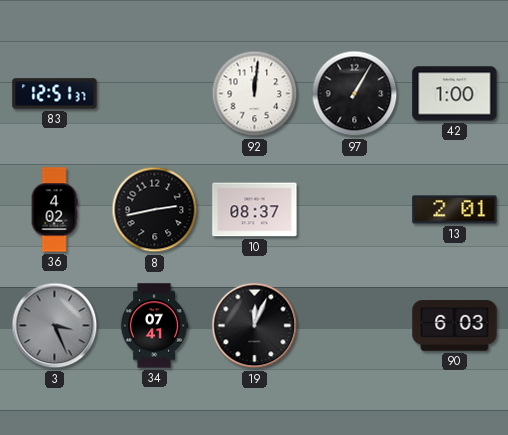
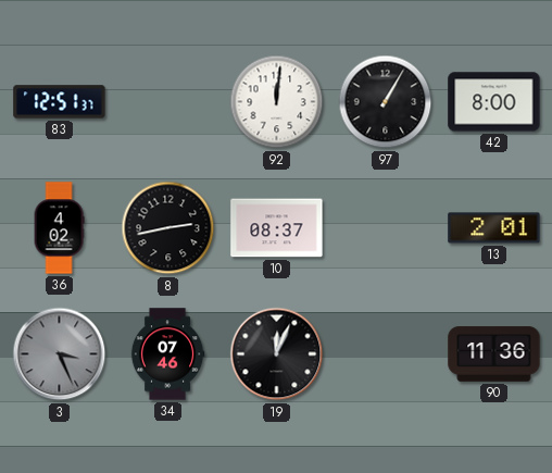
42: 1:00 -> 8:00
34: 07:41 -> 07:46
90: 6:03 -> 11:36
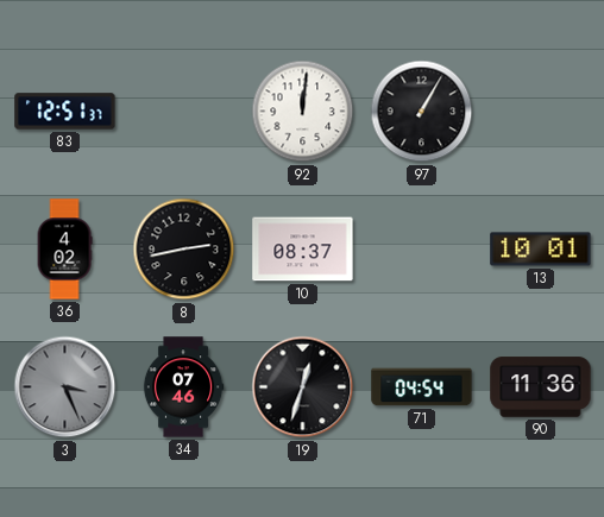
42: 8:00 -> none
13: 2:01 -> 10:01
19: 12:04 -> 12:33
71: none -> 04:54
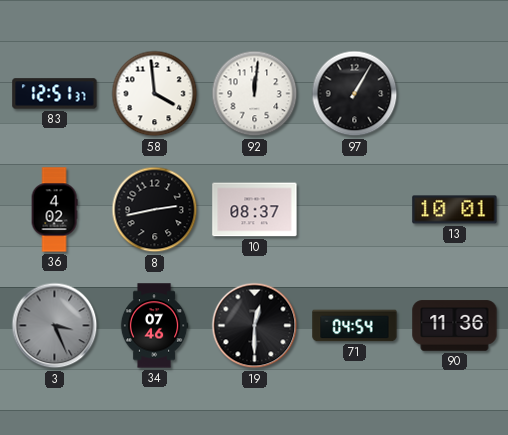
58: none -> 3:59
19: 12:33 -> 12:30
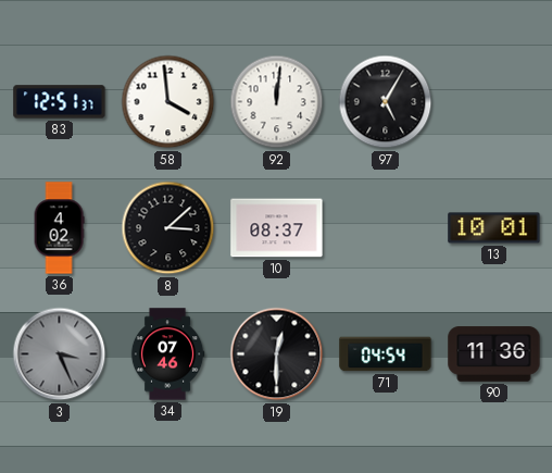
97: 1:05 -> 5:05
8: 2:43 -> 3:08
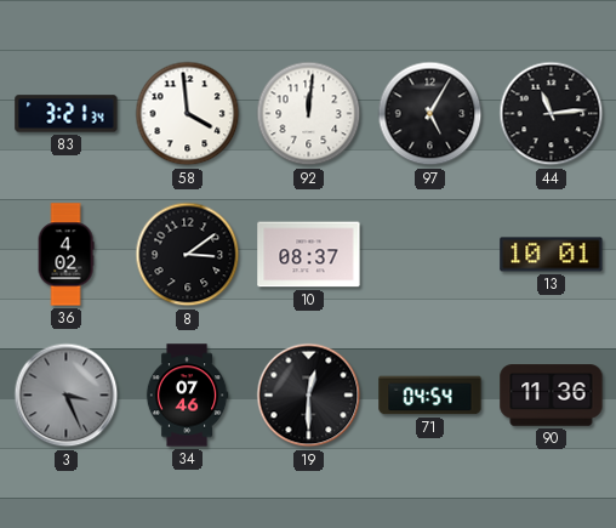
83: 12:51 -> 3:21
44: none -> 11:14
8: 3:08 -> 3:09
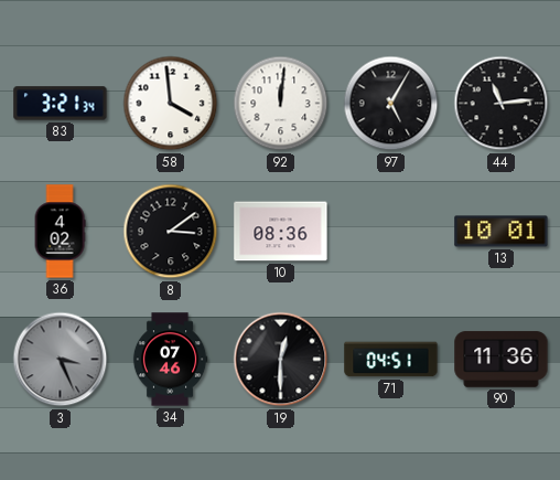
10: 08:37 -> 08:36
71: 04:54 -> 04:51
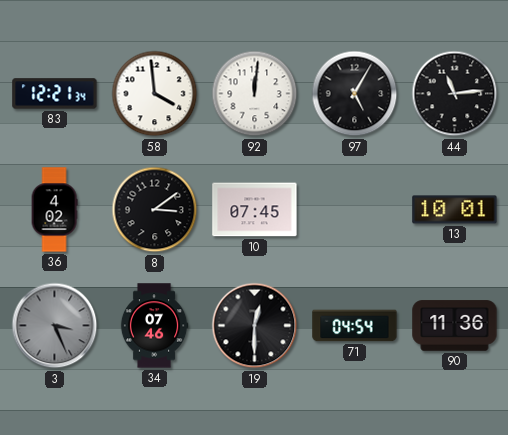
83: 3:21 -> 12:21
10: 08:36 -> 07:45
71: 04:51 -> 04:54
